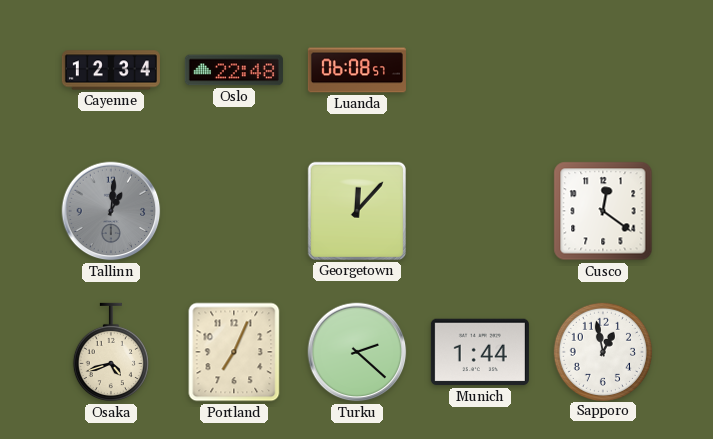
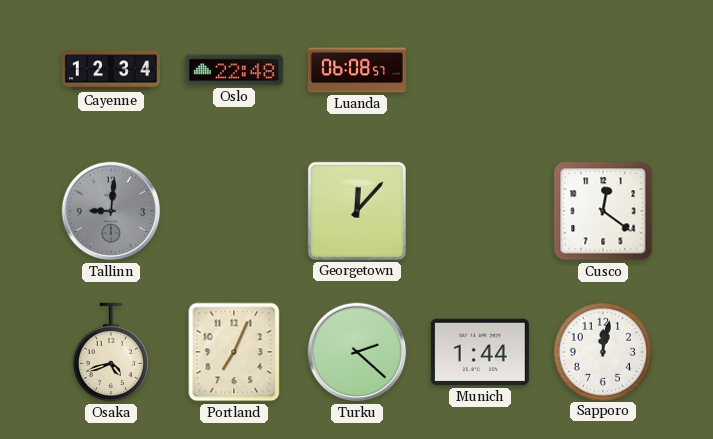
Tallinn: 1:01 -> 9:01
Sapporo: 12:58 -> 12:02
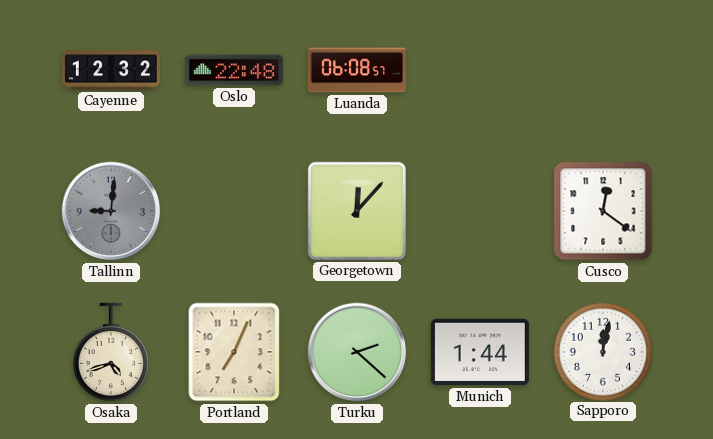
Cayenne: 12:34 -> 12:32
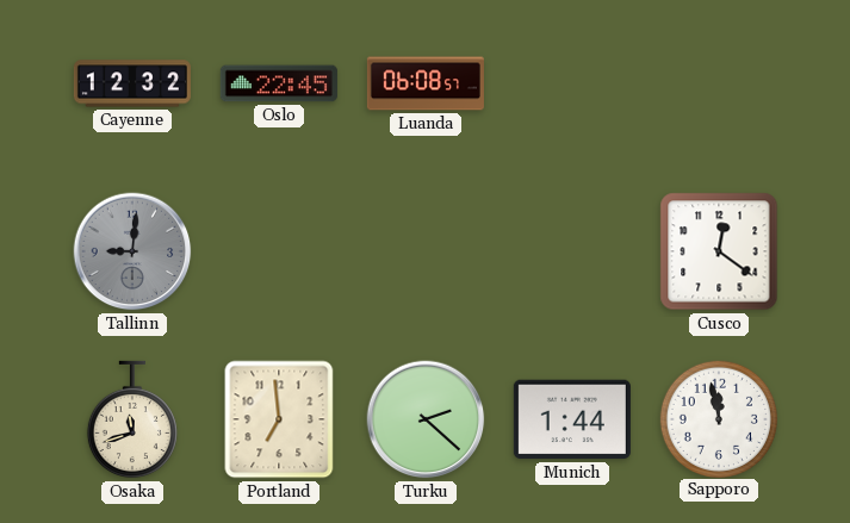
Oslo: 22:48 -> 22:45
Georgetown: 12:07 -> none
Osaka: 4:42 -> 11:42
Portland: 7:04 -> 6:59
Sapporo: 12:02 -> 11:58
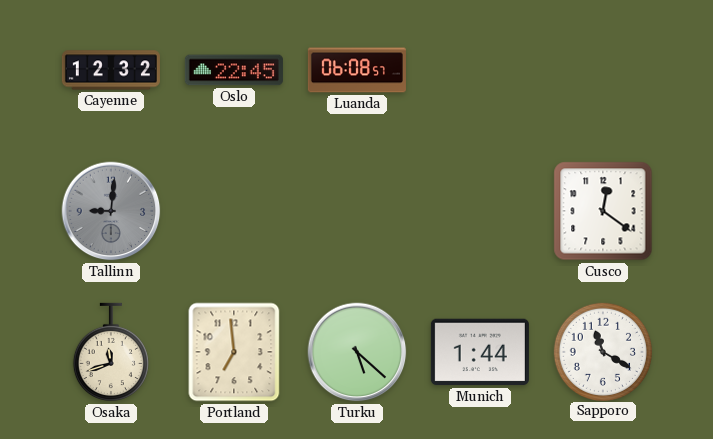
Turku: 2:22 -> 5:22
Sapporo: 11:58 -> 11:20
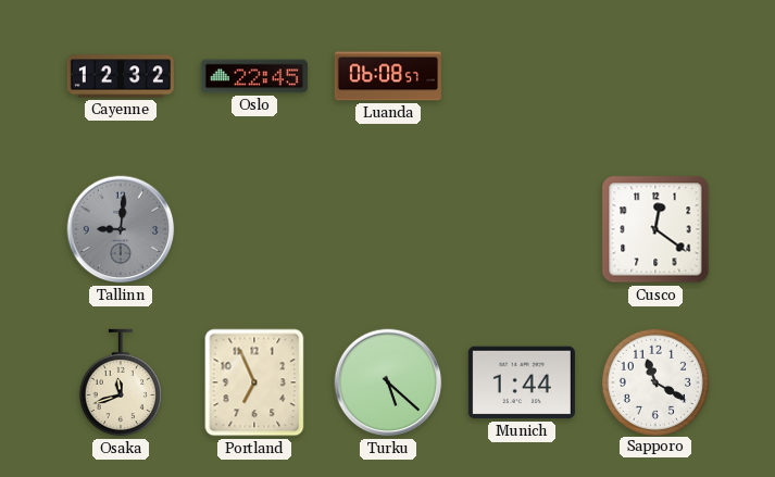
Portland: 6:59 -> 6:56
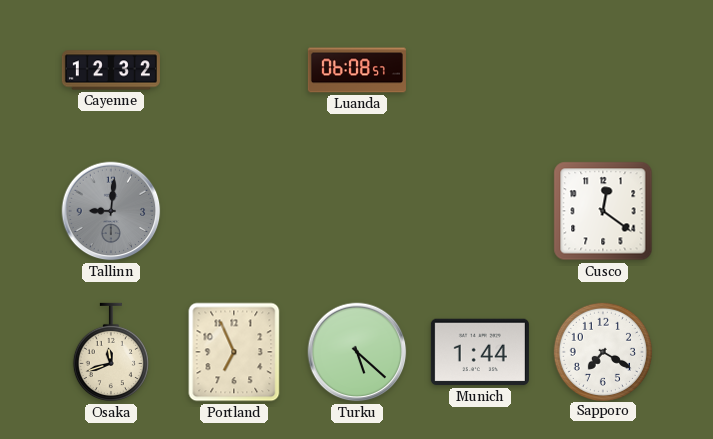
Oslo: 22:45 -> none
Sapporo: 11:20 -> 7:20
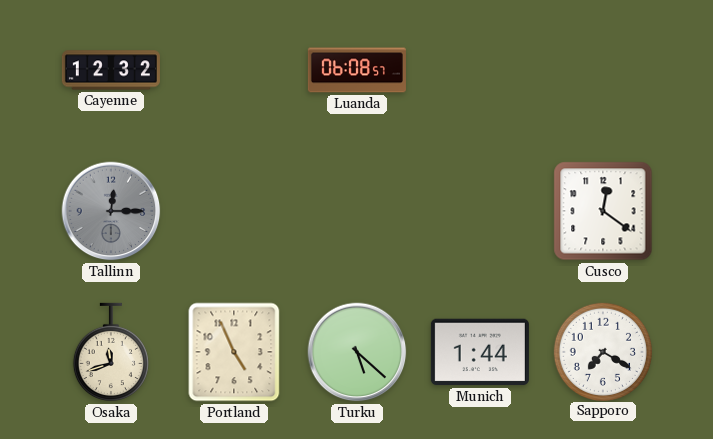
Tallinn: 9:01 -> 12:15
Portland: 6:56 -> 4:56
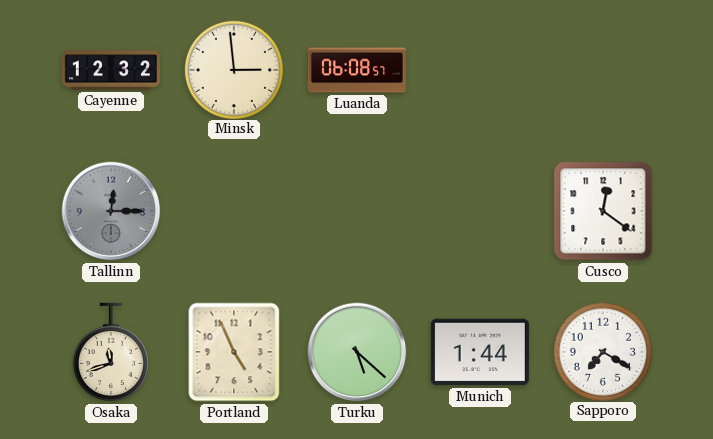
Minsk: none -> 2:59
